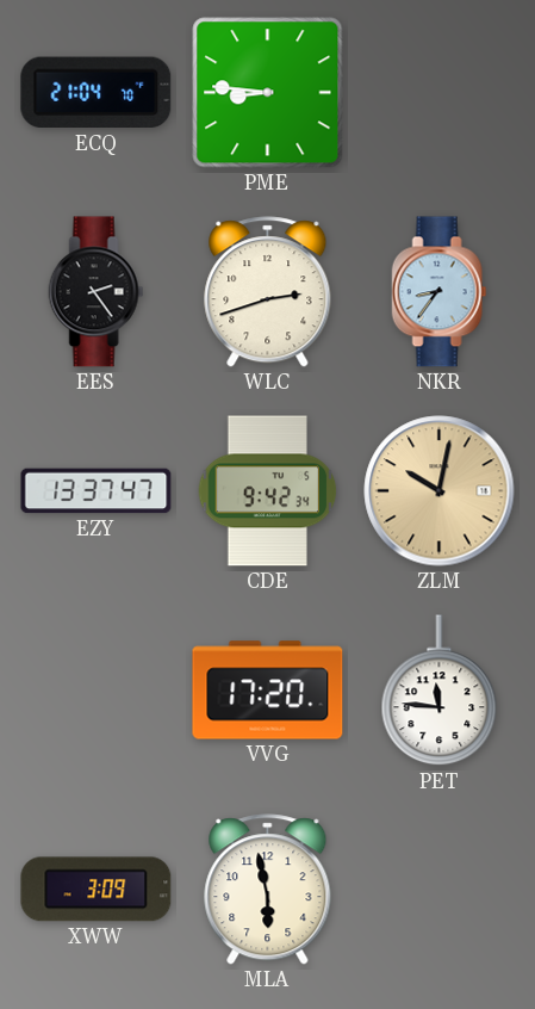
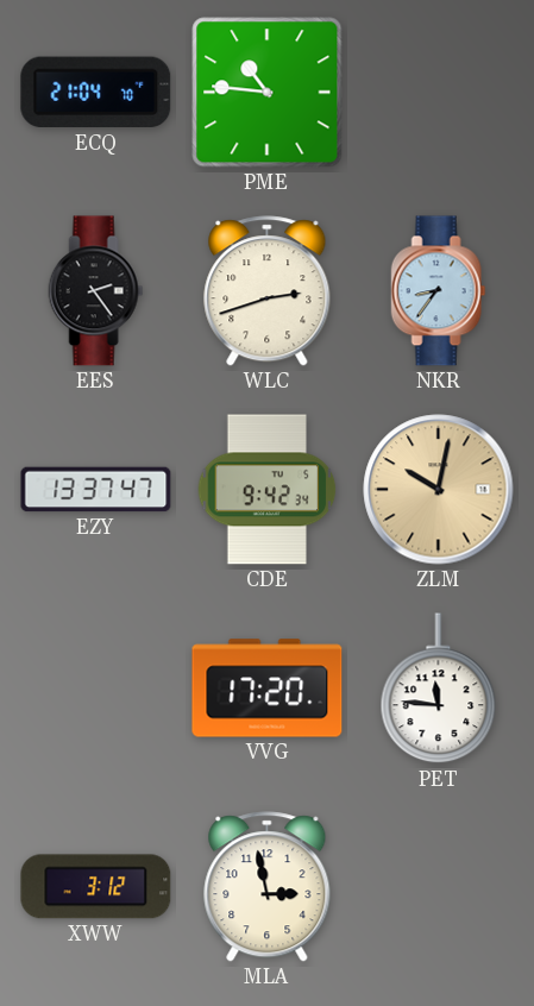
PME: 8:46 -> 10:46
XWW: 3:09 -> 3:12
MLA: 5:58 -> 2:58
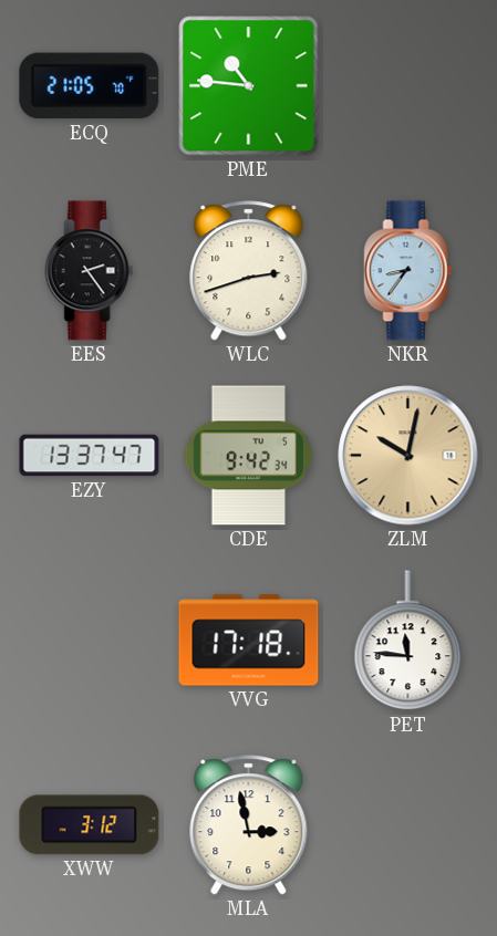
ECQ: 21:04 -> 21:05
VVG: 17:20 -> 17:18
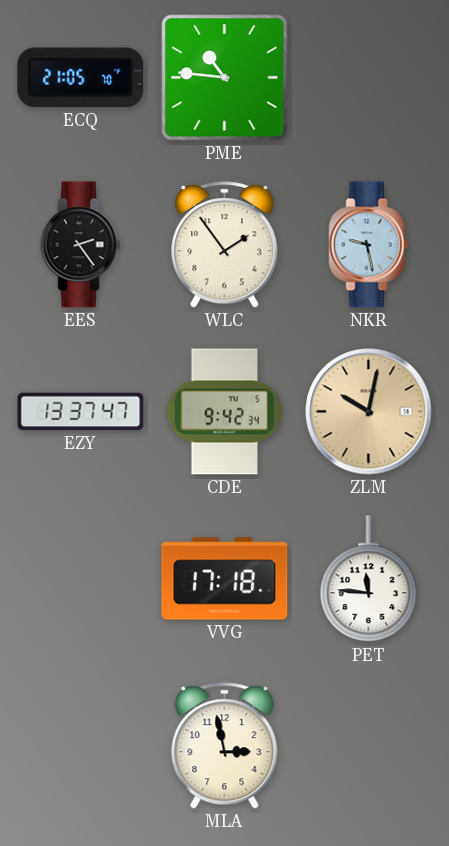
WLC: 2:42 -> 1:54
NKR: 8:36 -> 9:28
XWW: 3:12 -> none
